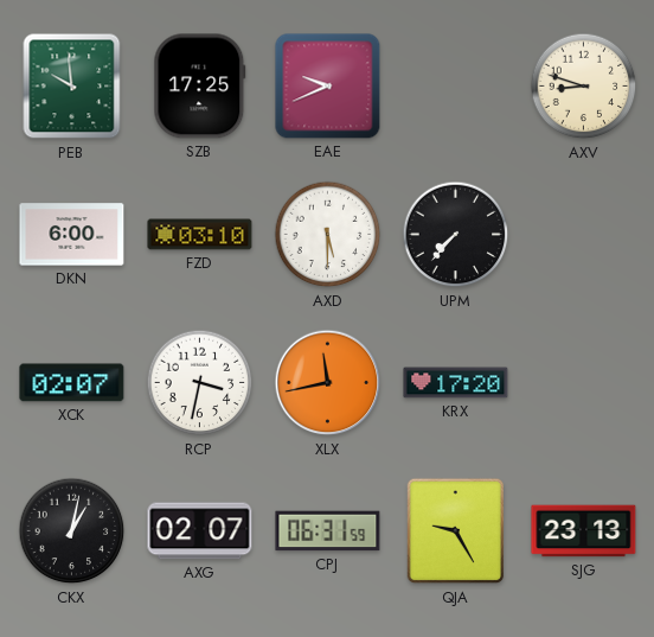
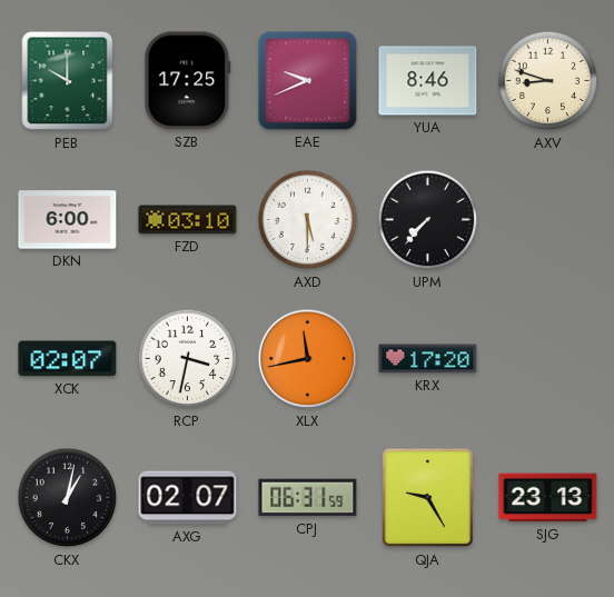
PEB: 9:59 -> 10:00
YUA: none -> 8:46
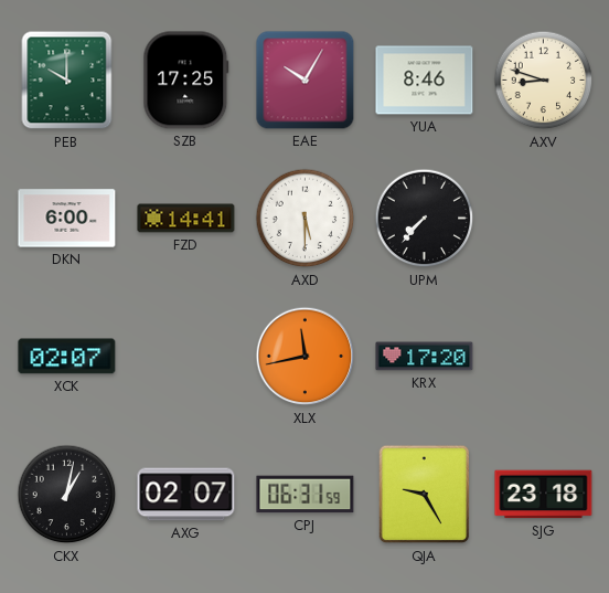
EAE: 9:41 -> 10:05
FZD: 03:10 -> 14:41
RCP: 3:32 -> none
SJG: 23:13 -> 23:18
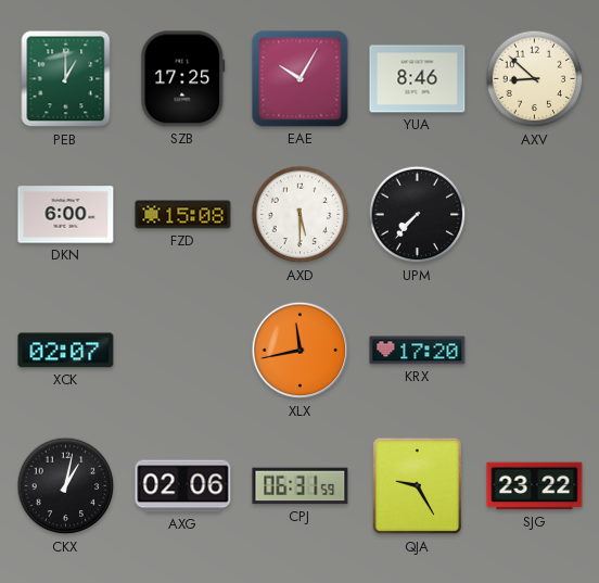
PEB: 10:00 -> 1:00
AXV: 8:48 -> 8:52
FZD: 14:41 -> 15:08
AXG: 02:07 -> 02:06
SJG: 23:18 -> 23:22
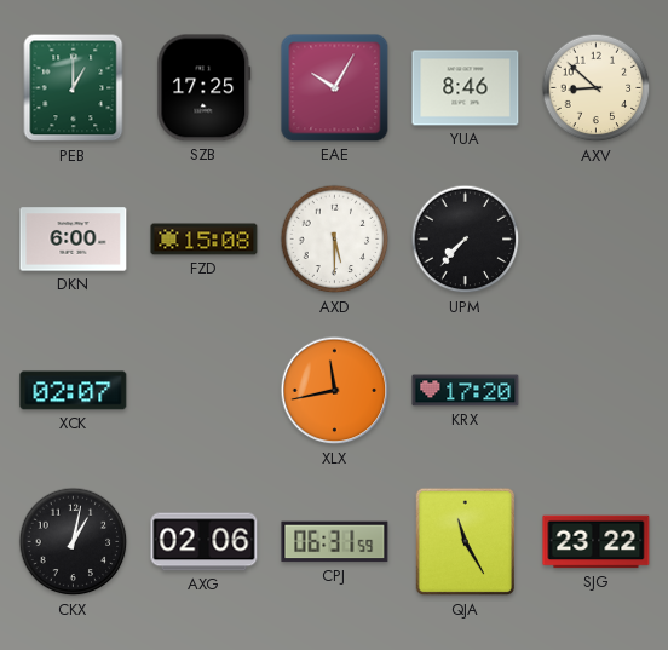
QJA: 9:25 -> 11:25
